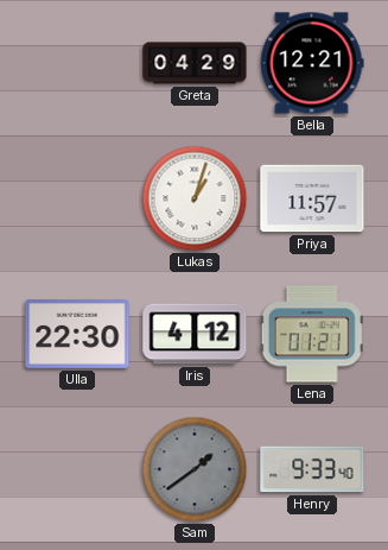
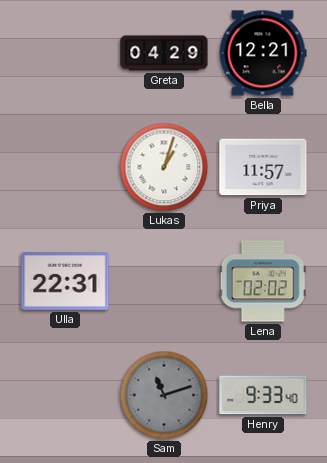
Ulla: 22:30 -> 22:31
Iris: 4:12 -> none
Lena: 01:21 -> 02:02
Sam: 1:39 -> 11:12
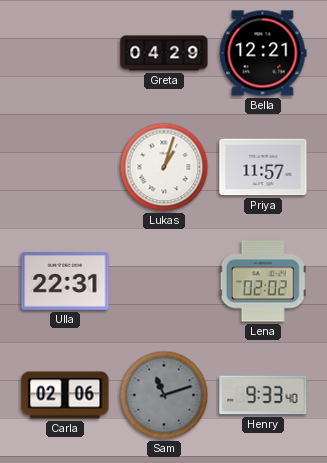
Carla: none -> 02:06
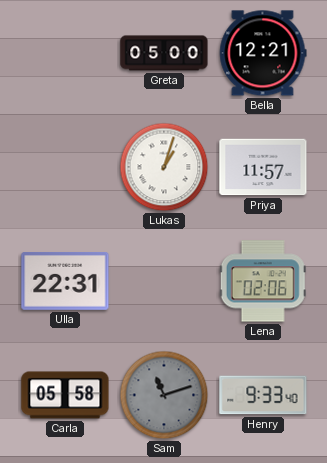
Greta: 04:29 -> 05:00
Lena: 02:02 -> 02:06
Carla: 02:06 -> 05:58
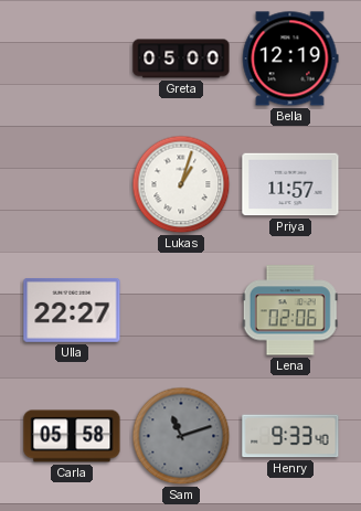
Bella: 12:21 -> 12:19
Ulla: 22:31 -> 22:27
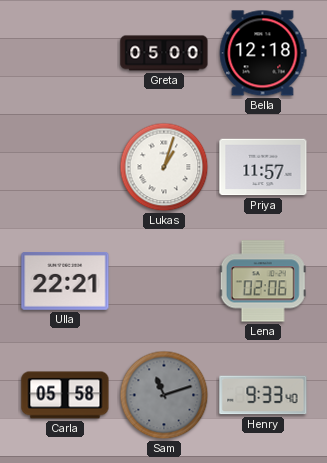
Bella: 12:19 -> 12:18
Ulla: 22:27 -> 22:21
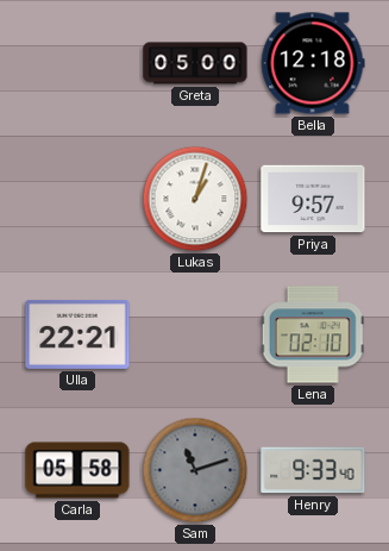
Priya: 11:57 -> 9:57
Lena: 02:06 -> 02:10
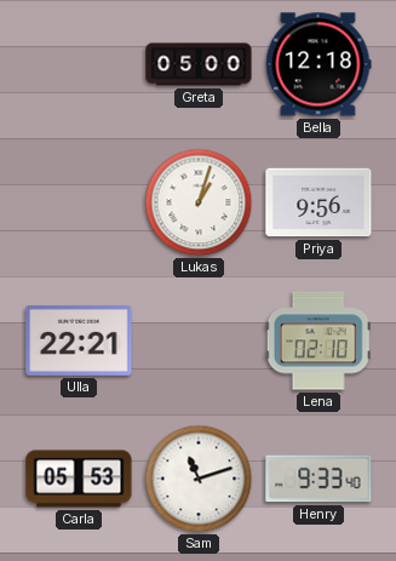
Priya: 9:57 -> 9:56
Carla: 05:58 -> 05:53
Sam dial: grey -> white
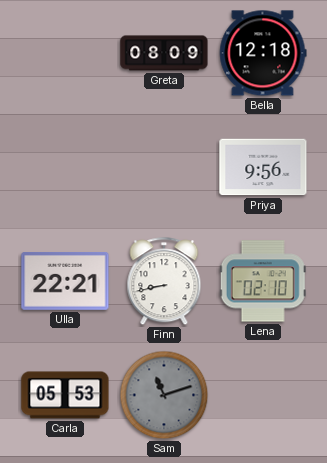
Greta: 05:00 -> 08:09
Lukas: 1:03 -> none
Finn: none -> 8:43
Sam dial: white -> grey
Henry: 9:33 -> none
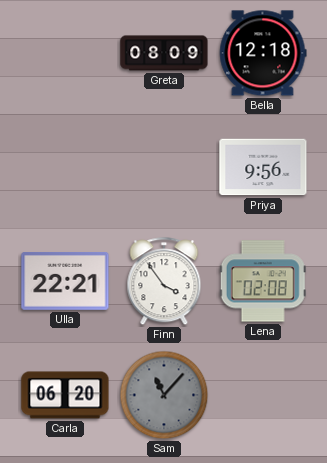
Finn: 8:43 -> 3:54
Lena: 02:10 -> 02:08
Carla: 05:53 -> 06:20
Sam: 11:12 -> 11:07
